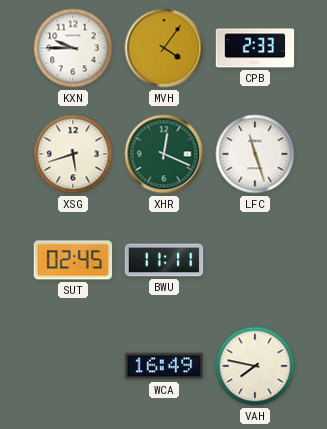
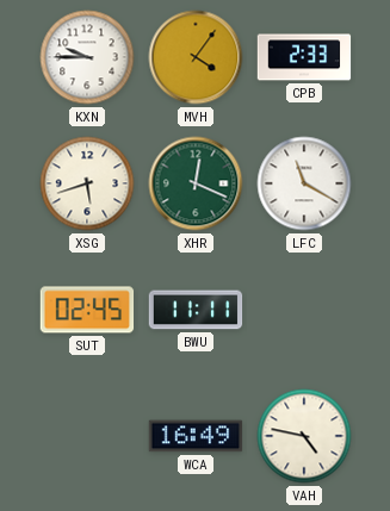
LFC: 11:27 -> 11:20
VAH: 7:47 -> 4:47
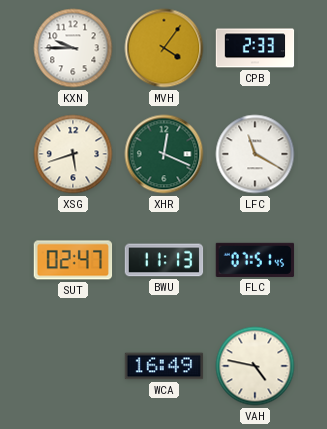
SUT: 02:45 -> 02:47
BWU: 11:11 -> 11:13
FLC: none -> 07:51
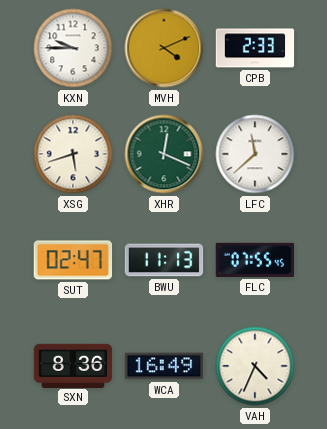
MVH: 4:06 -> 4:11
LFC: 11:20 -> 11:38
FLC: 07:51 -> 07:55
SXN: none -> 8:36
VAH: 4:47 -> 4:34
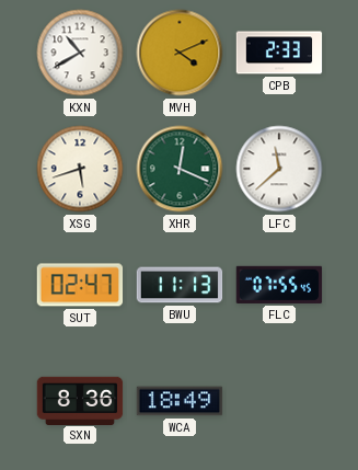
KXN: 9:45 -> 10:40
WCA: 16:49 -> 18:49
VAH: 4:34 -> none
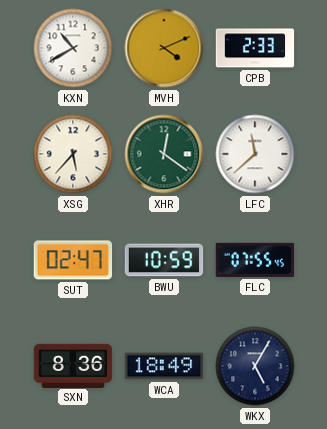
XSG: 5:42 -> 5:37
XHR: 12:19 -> 12:21
BWU: 11:13 -> 10:59
WKX: none -> 5:05
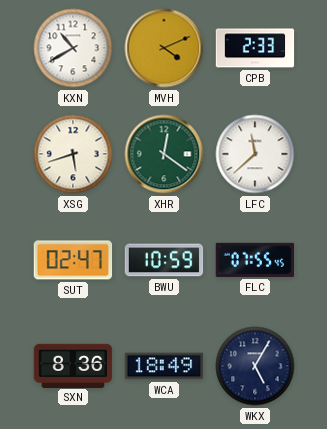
XSG: 5:37 -> 5:42
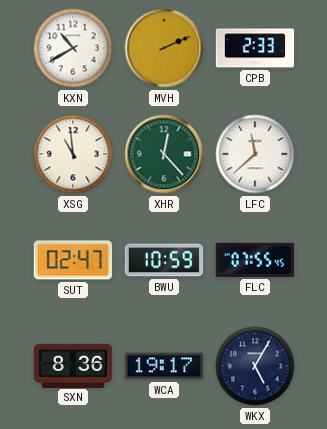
MVH: 4:11 -> 2:11
XSG: 5:42 -> 10:59
XHR: 12:21 -> 12:23
WCA: 18:49 -> 19:17
